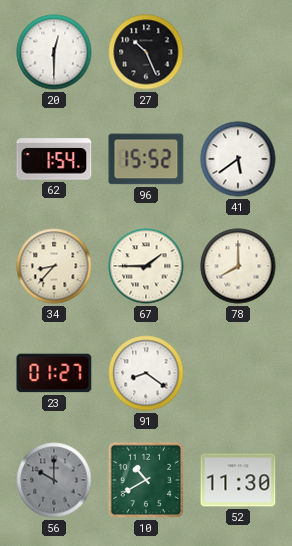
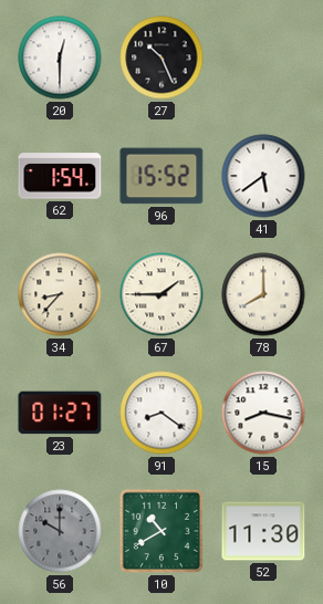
15: none -> 8:17
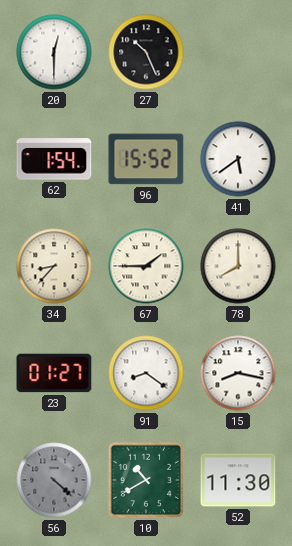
56: 10:00 -> 4:22
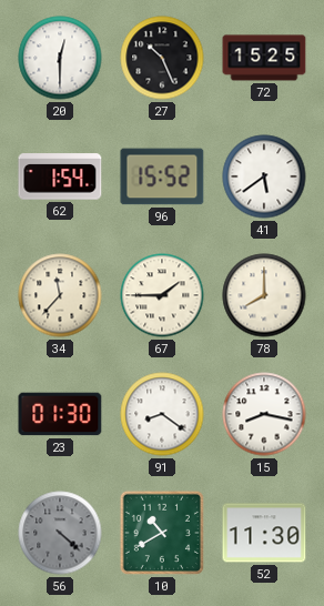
72: none -> 15:25
34: 8:37 -> 11:37
23: 01:27 -> 01:30
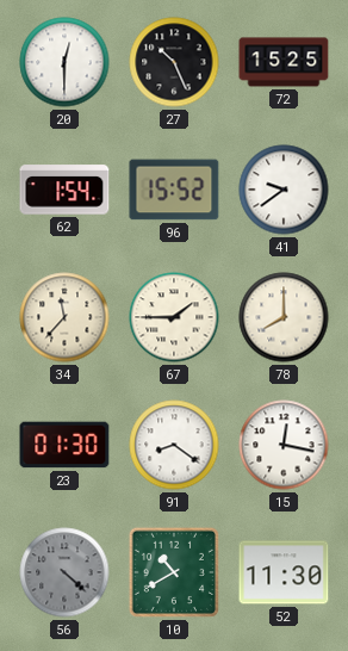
41: 5:39 -> 9:39
15: 8:17 -> 12:17
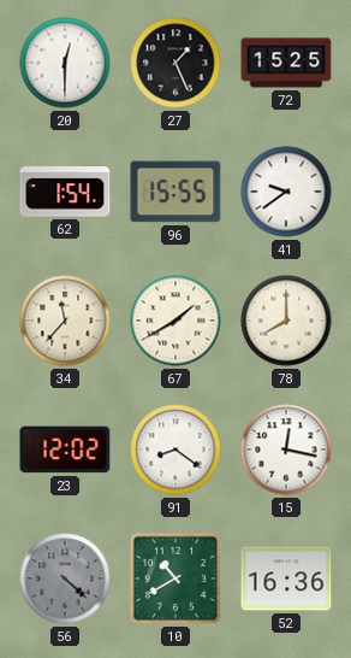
27: 10:26 -> 1:26
96: 15:52 -> 15:55
67: 1:45 -> 1:40
23: 01:30 -> 12:02
52: 11:30 -> 16:36
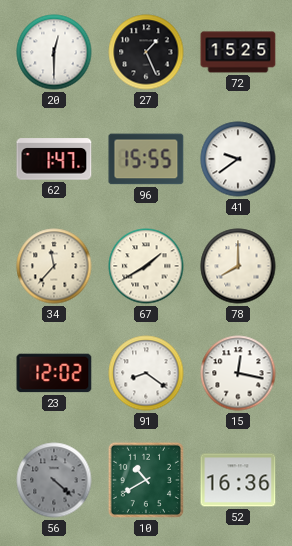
62: 1:54 -> 1:47
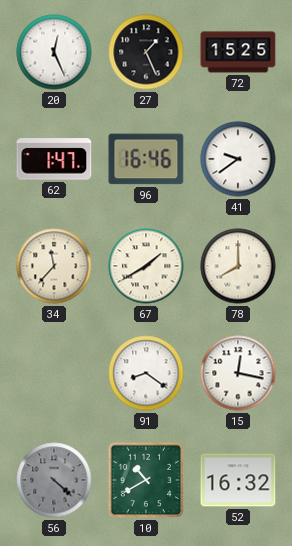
20: 12:30 -> 12:26
96: 15:55 -> 16:46
23: 12:02 -> none
52: 16:36 -> 16:32
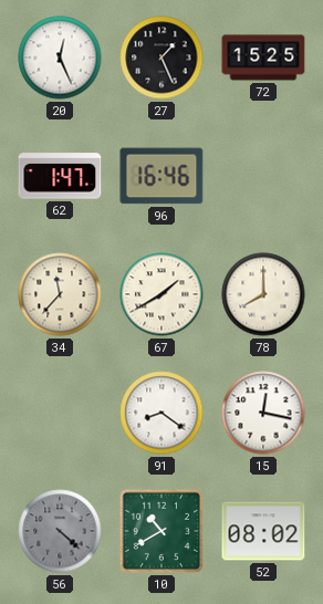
41: 9:39 -> none
52: 16:32 -> 08:02
